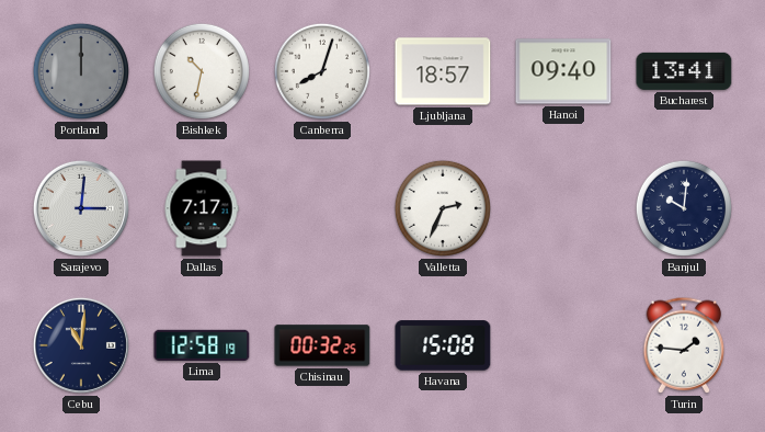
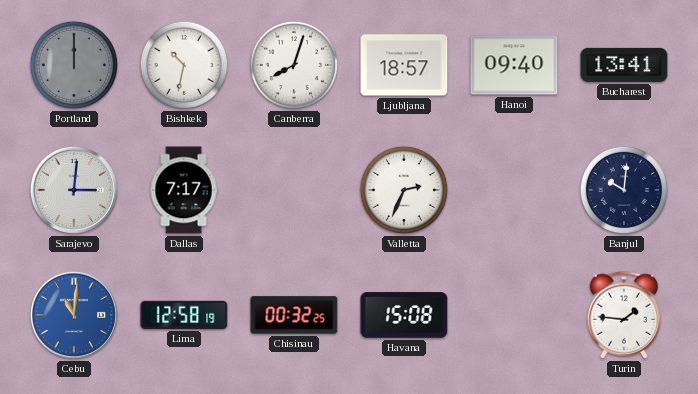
Cebu dial: navy -> blue
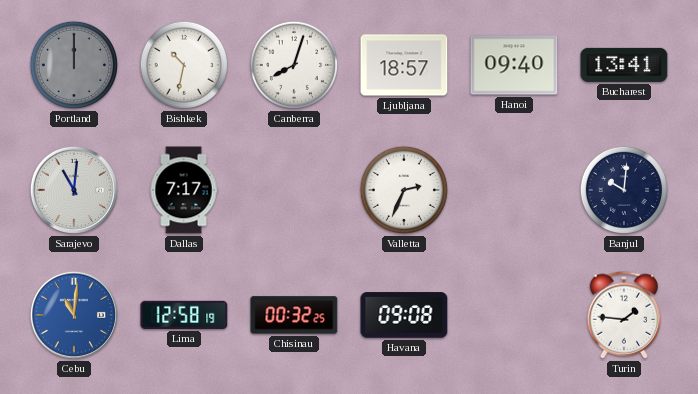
Sarajevo: 3:01 -> 11:01
Havana: 15:08 -> 09:08
